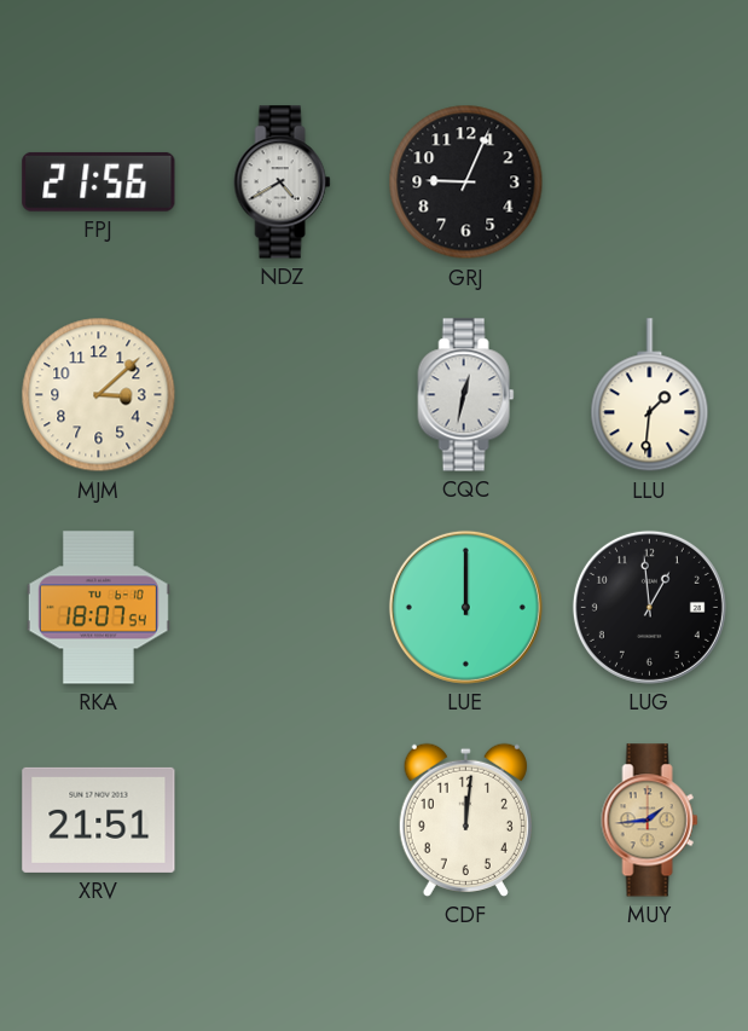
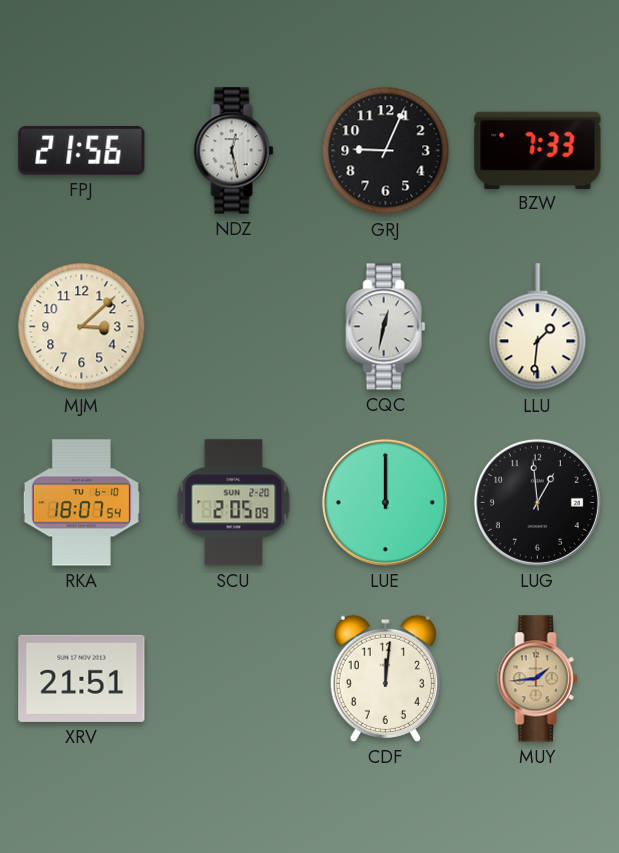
NDZ: 4:40 -> 12:28
BZW: none -> 7:33
SCU: none -> 2:05
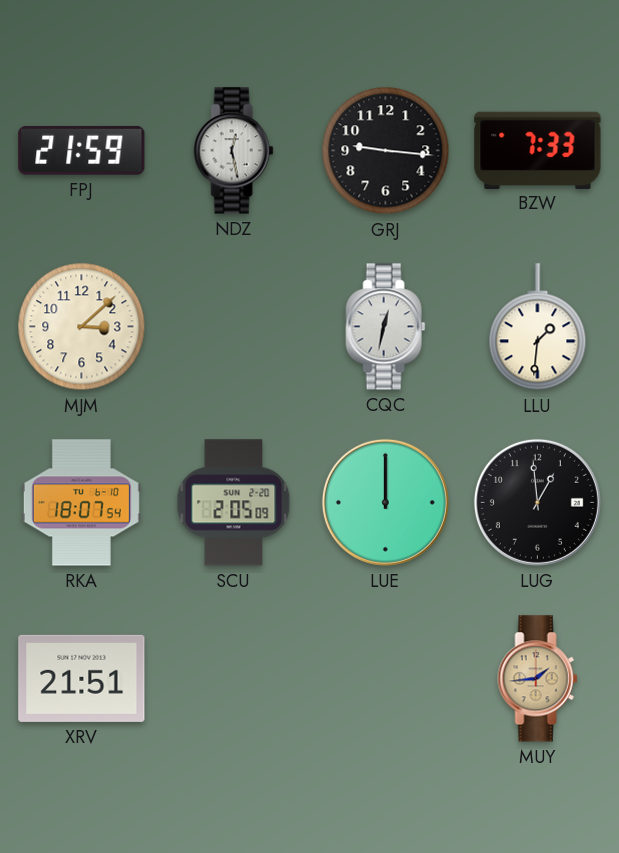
FPJ: 21:56 -> 21:59
GRJ: 9:04 -> 9:16
CDF: 12:01 -> none
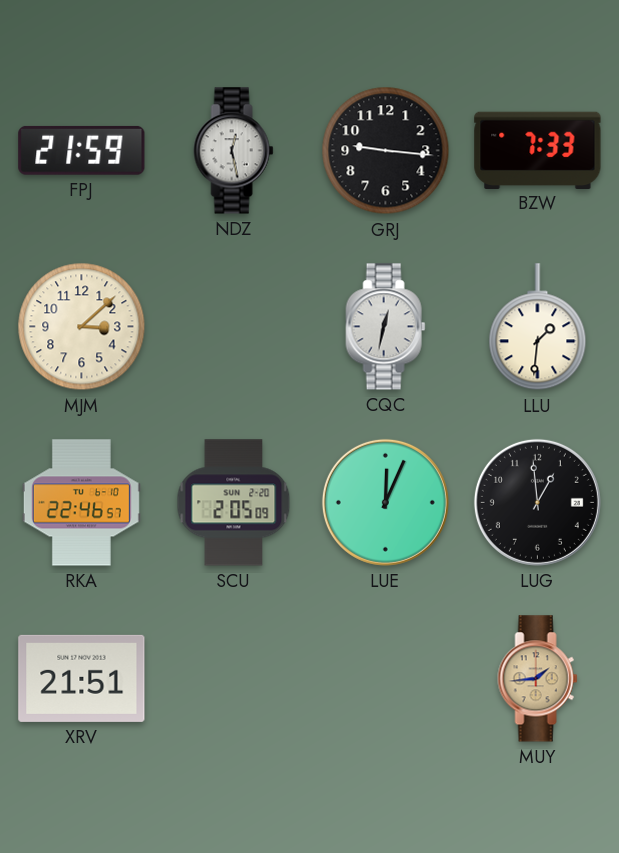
RKA: 18:07 -> 22:46
LUE: 12:00 -> 12:04
